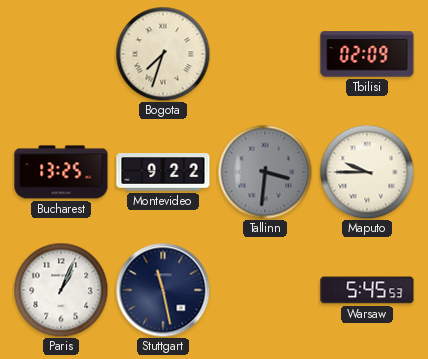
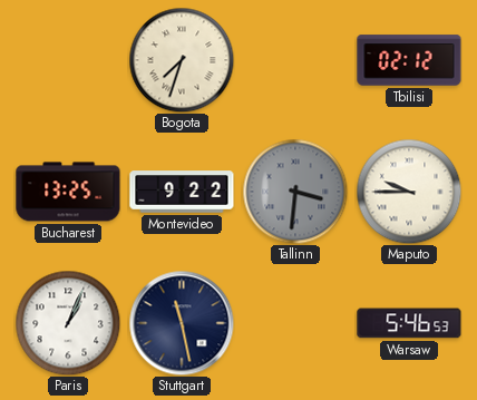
Tbilisi: 02:09 -> 02:12
Warsaw: 5:45 -> 5:46
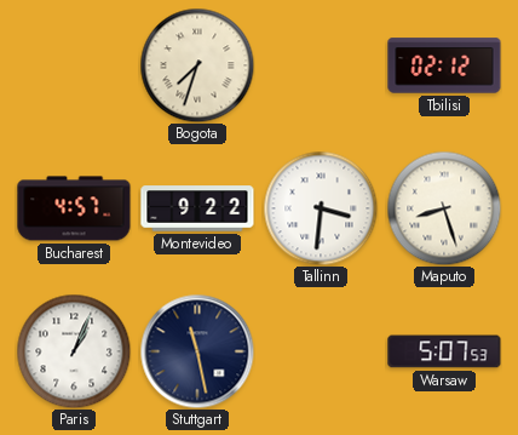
Bucharest: 13:25 -> 4:57
Tallinn dial: grey -> white
Maputo: 9:45 -> 8:27
Warsaw: 5:46 -> 5:07
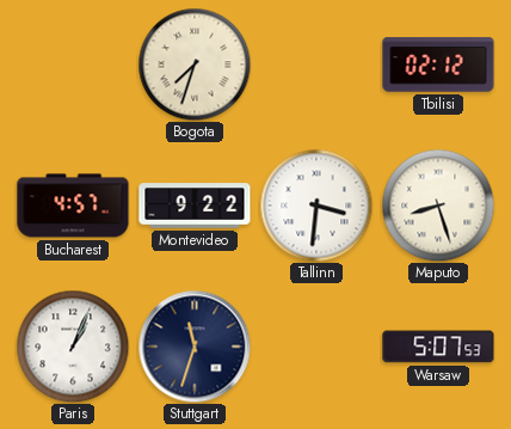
Stuttgart: 11:28 -> 11:33
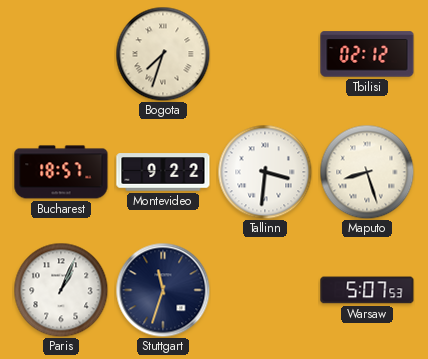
Bucharest: 4:57 -> 18:57
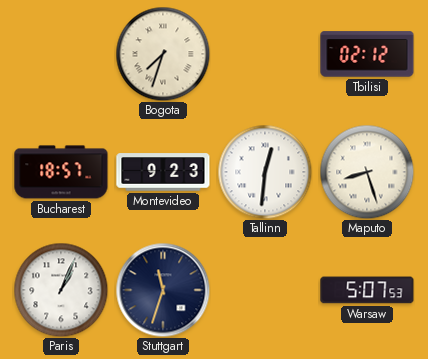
Montevideo: 9:22 -> 9:23
Tallinn: 3:31 -> 12:31
